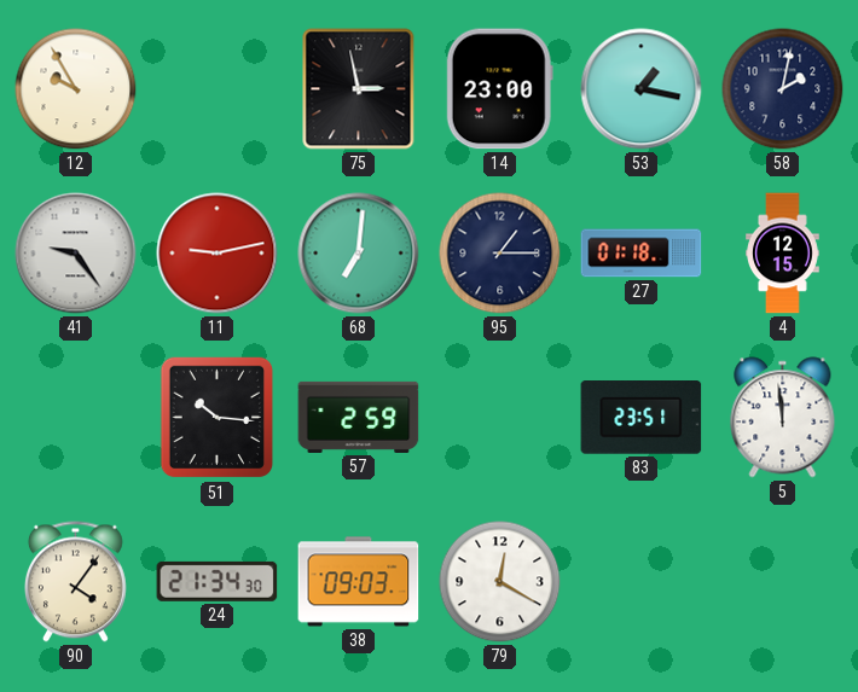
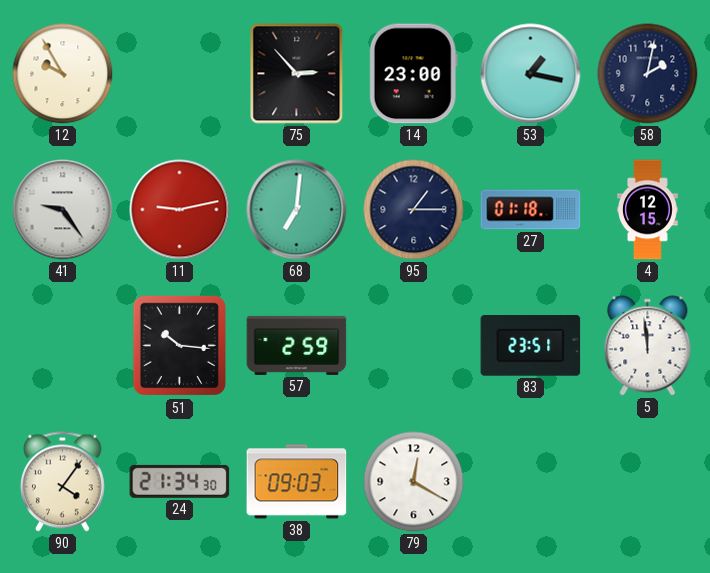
75: 2:58 -> 2:53
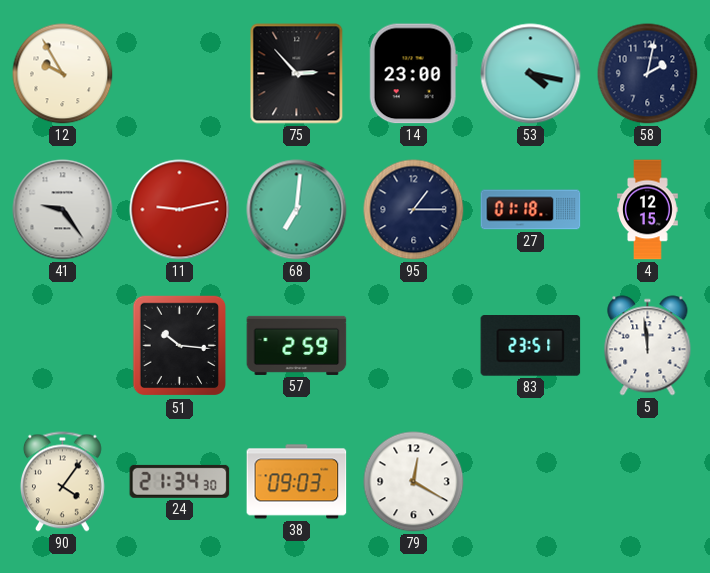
53: 1:17 -> 4:17
